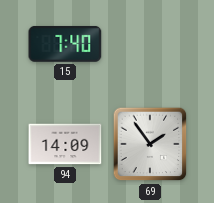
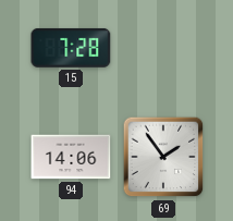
15: 7:40 -> 7:28
94: 14:09 -> 14:06
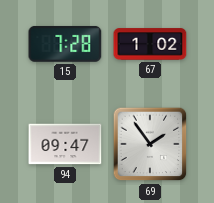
67: none -> 1:02
94: 14:06 -> 09:47
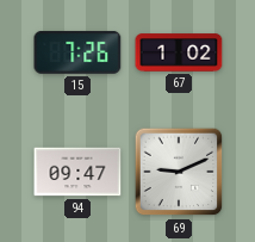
15: 7:28 -> 7:26
69: 1:54 -> 9:11
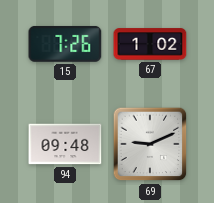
94: 09:47 -> 09:48
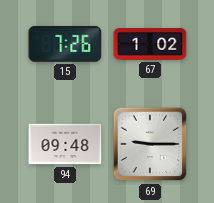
69: 9:11 -> 9:15
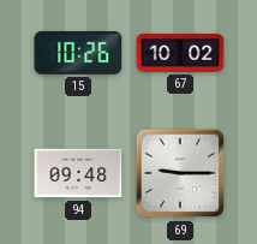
15: 7:26 -> 10:26
67: 1:02 -> 10:02
